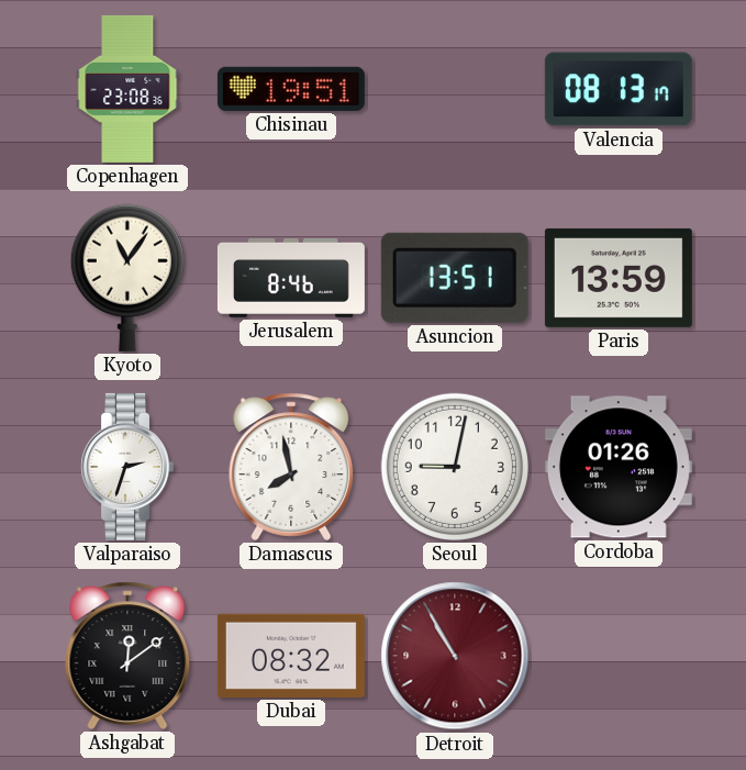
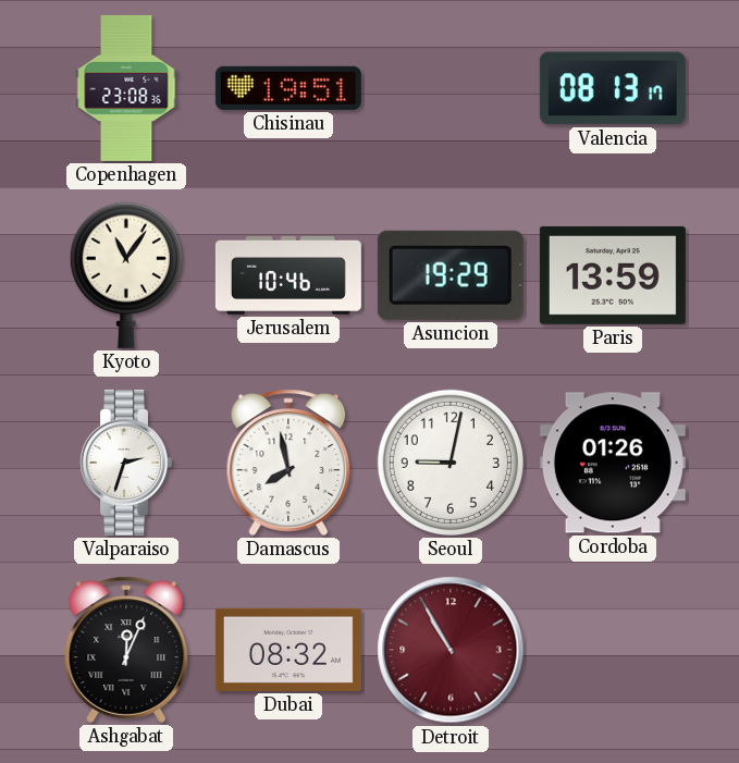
Jerusalem: 8:46 -> 10:46
Asuncion: 13:51 -> 19:29
Ashgabat: 12:09 -> 12:04
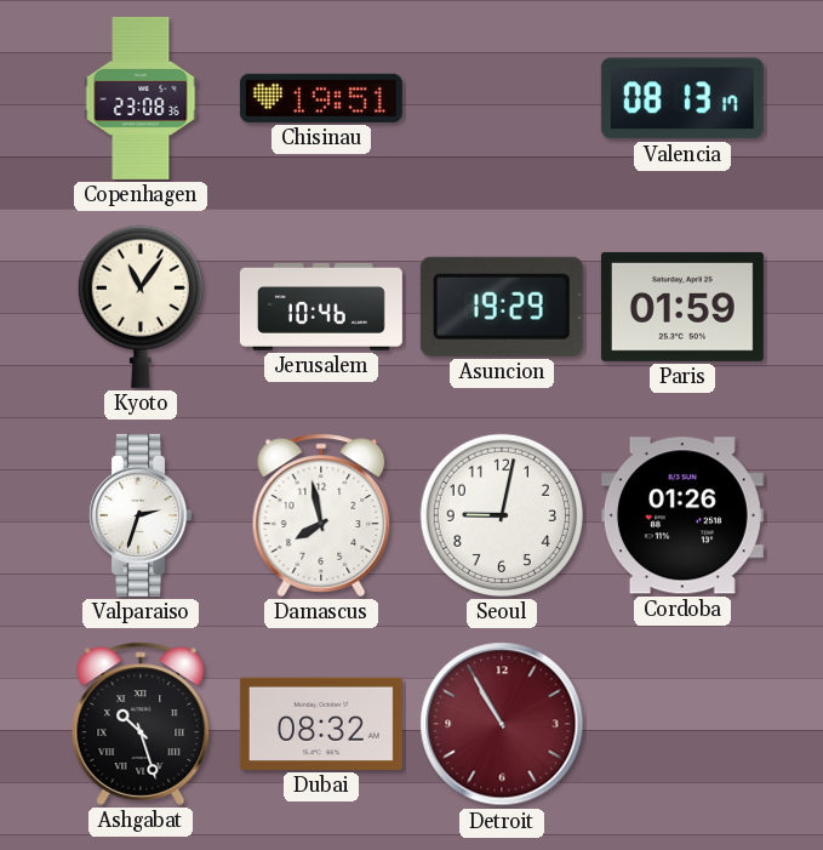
Paris: 13:59 -> 01:59
Ashgabat: 12:04 -> 10:27
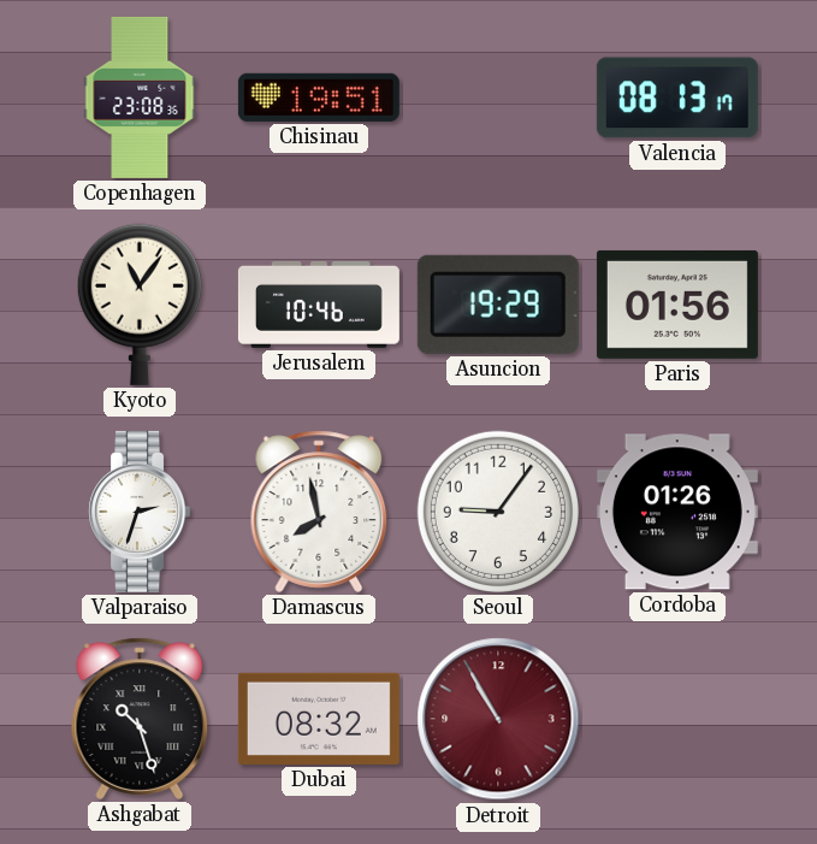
Paris: 01:59 -> 01:56
Seoul: 9:02 -> 9:06
